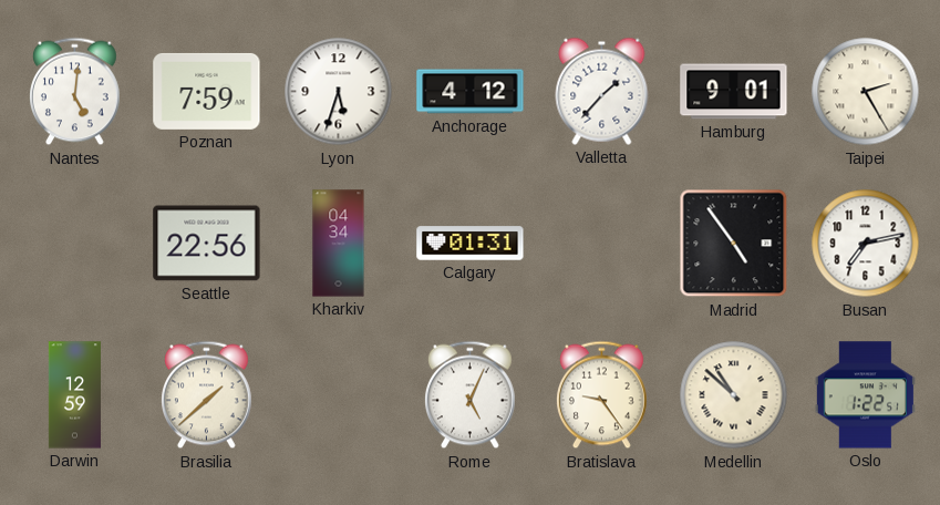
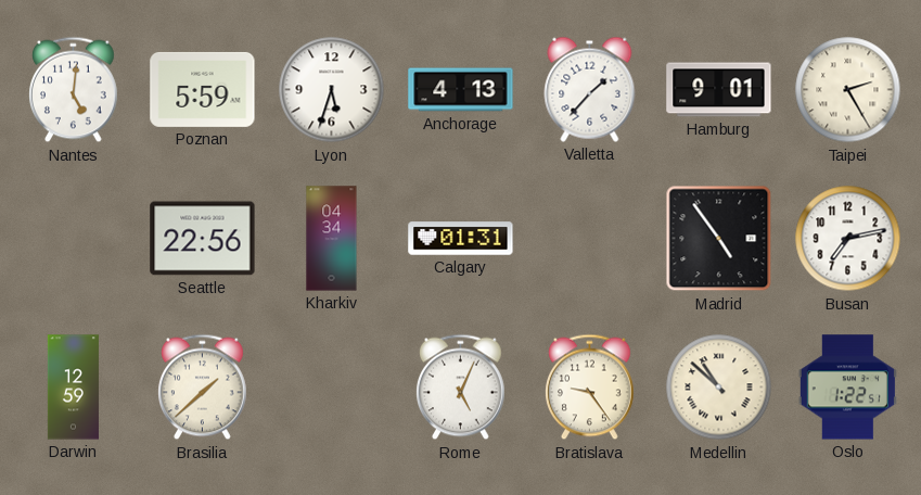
Poznan: 7:59 -> 5:59
Anchorage: 4:12 -> 4:13
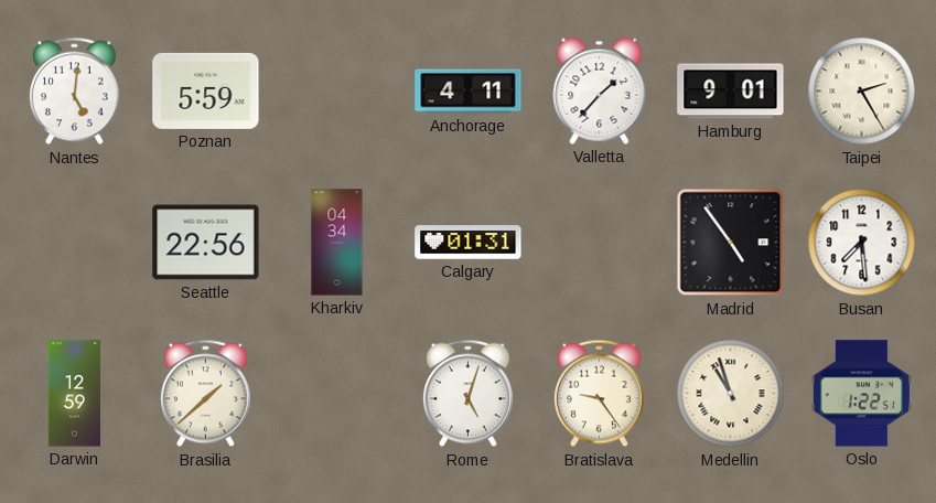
Lyon: 5:33 -> none
Anchorage: 4:13 -> 4:11
Busan: 7:13 -> 7:29
Rome: 5:04 -> 5:03
Medellin: 10:52 -> 10:57
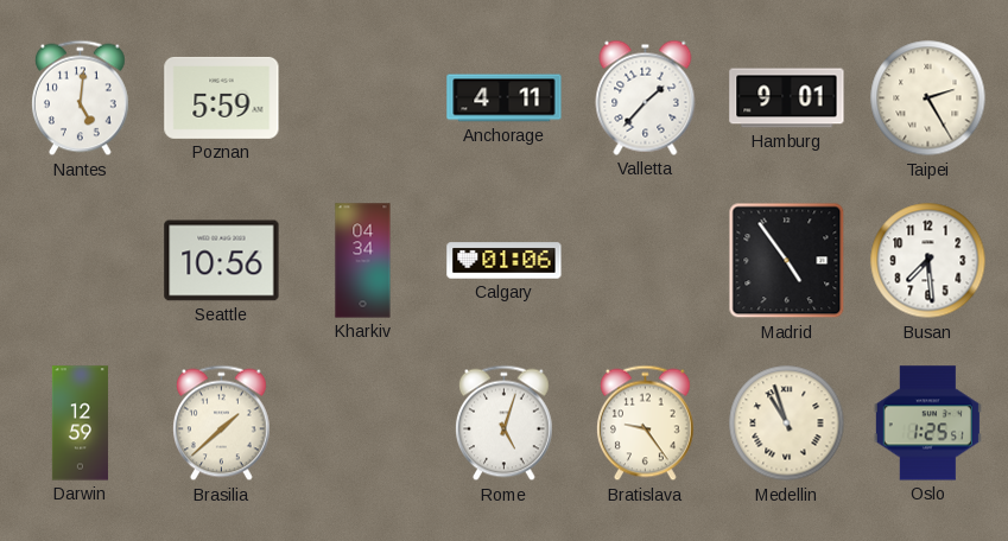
Seattle: 22:56 -> 10:56
Calgary: 01:31 -> 01:06
Oslo: 1:22 -> 1:25
